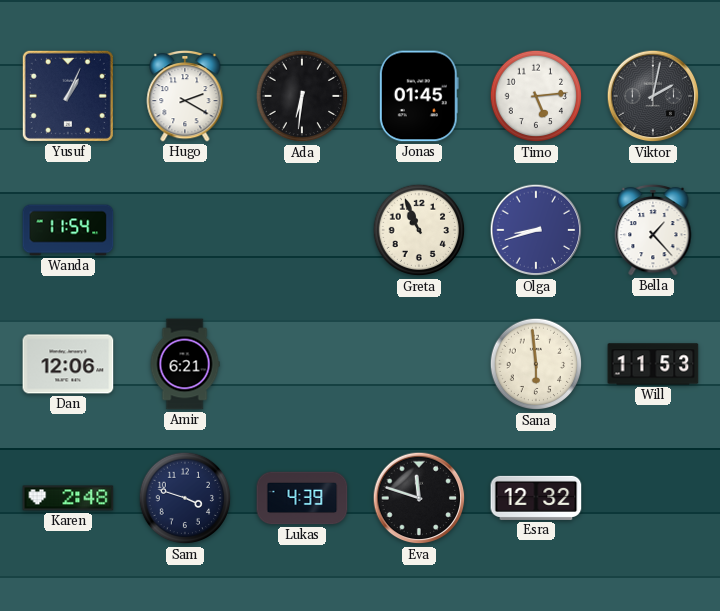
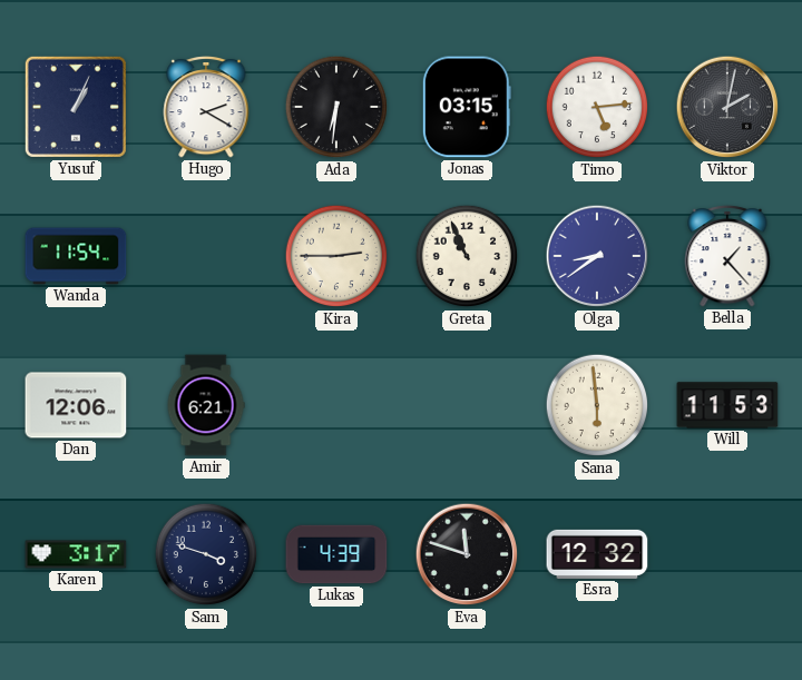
Jonas: 01:45 -> 03:15
Kira: none -> 2:45
Olga: 8:42 -> 8:39
Karen: 2:48 -> 3:17
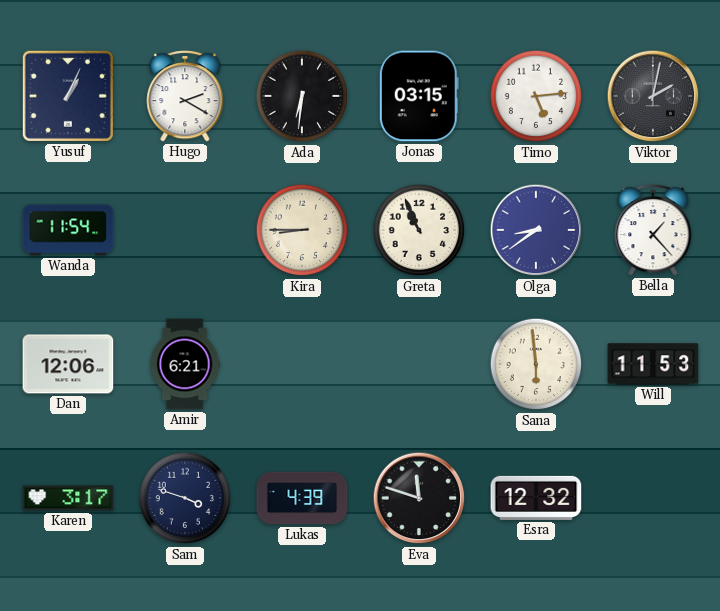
Kira: 2:45 -> 8:45
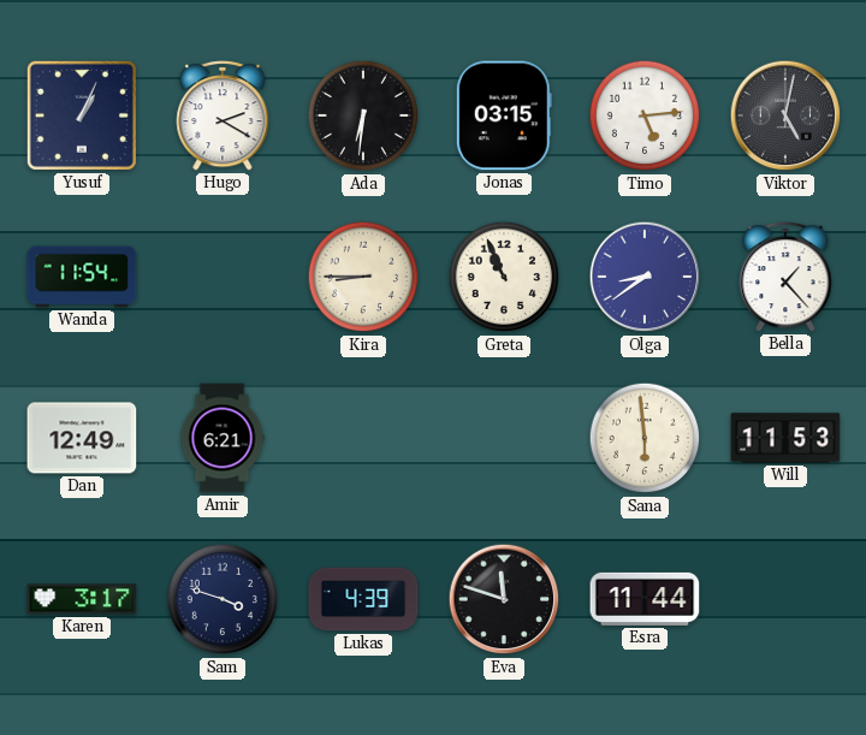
Viktor: 2:02 -> 5:02
Dan: 12:06 -> 12:49
Esra: 12:32 -> 11:44
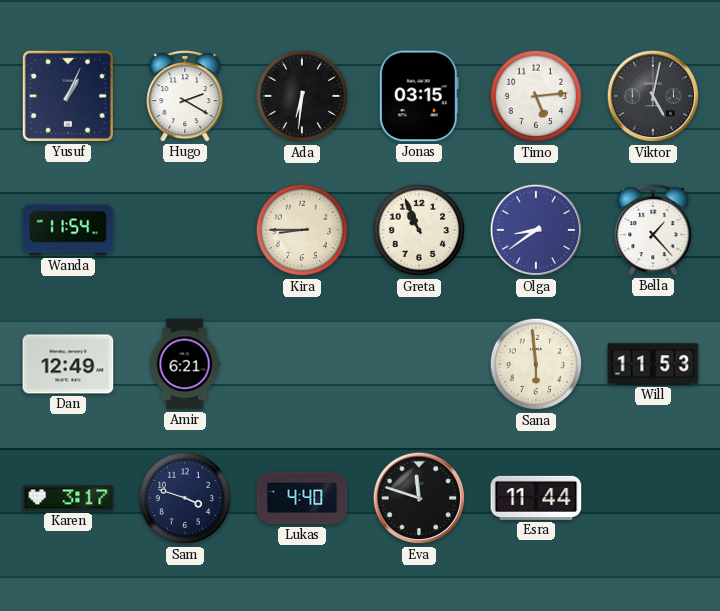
Lukas: 4:39 -> 4:40
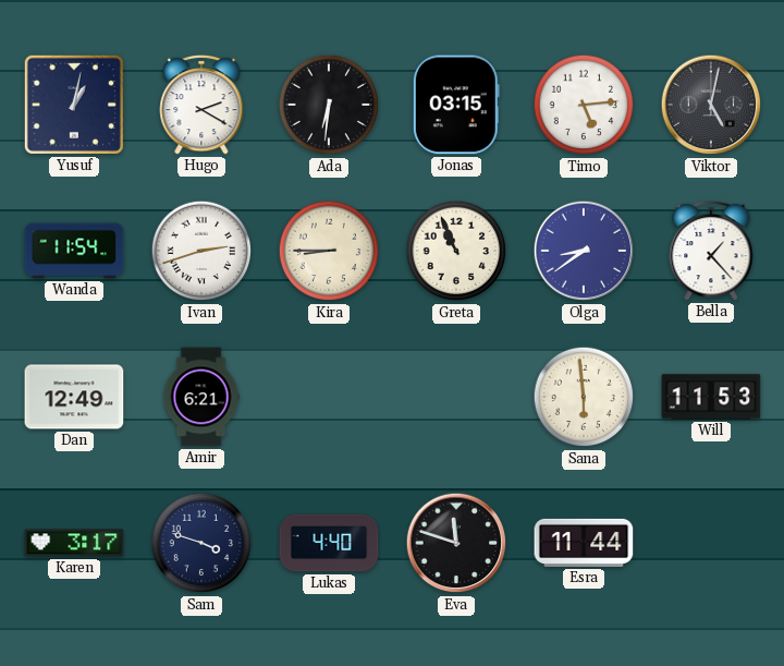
Yusuf: 1:04 -> 1:02
Ivan: none -> 2:42
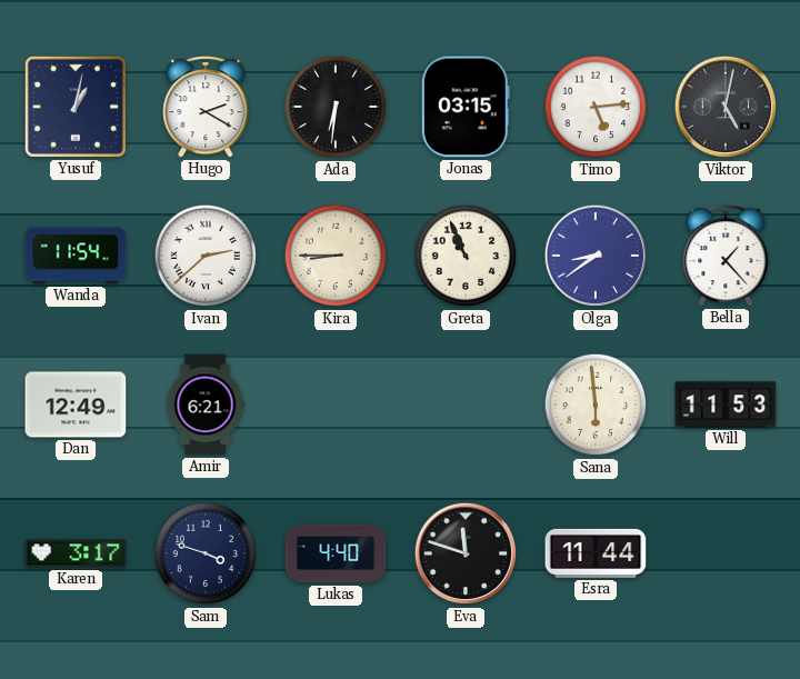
Ivan: 2:42 -> 2:38
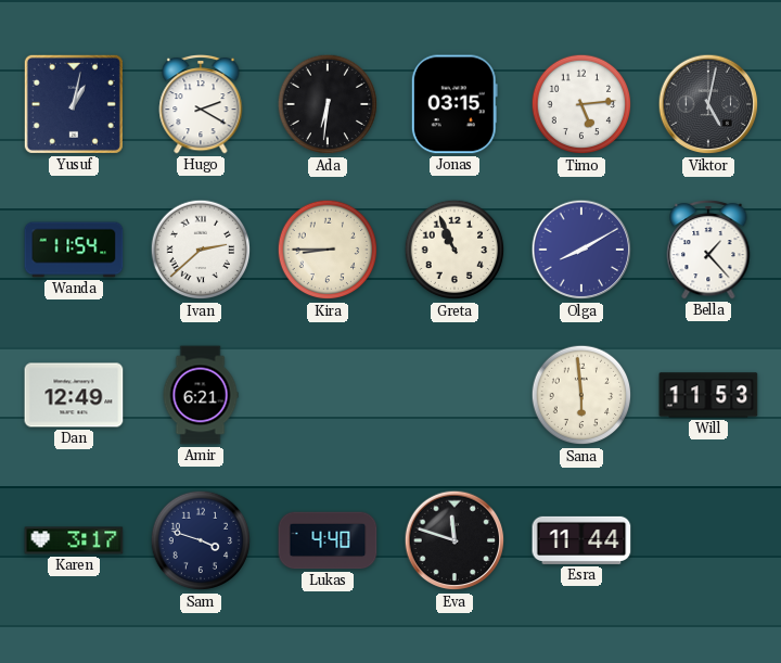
Olga: 8:39 -> 8:10
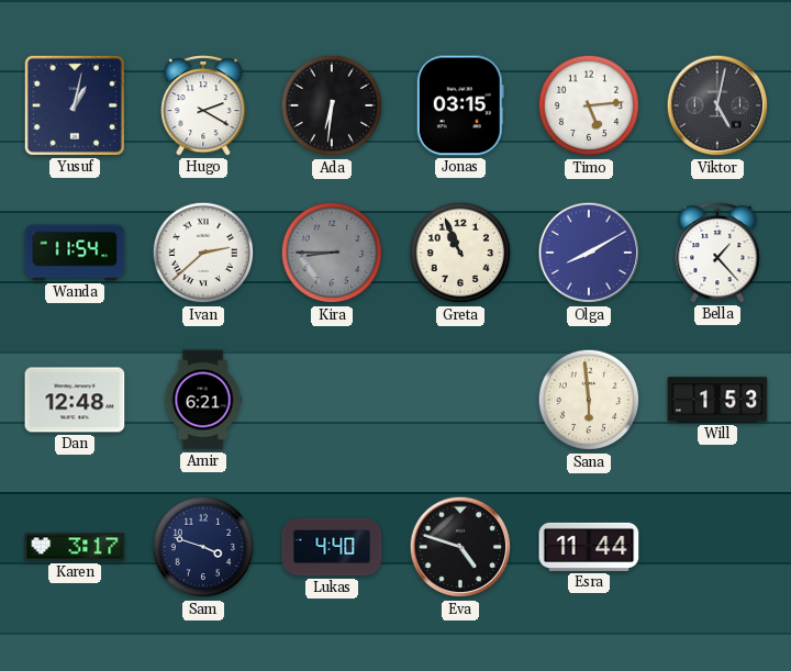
Kira dial: cream -> grey
Dan: 12:49 -> 12:48
Will: 11:53 -> 1:53
Eva: 11:48 -> 4:48
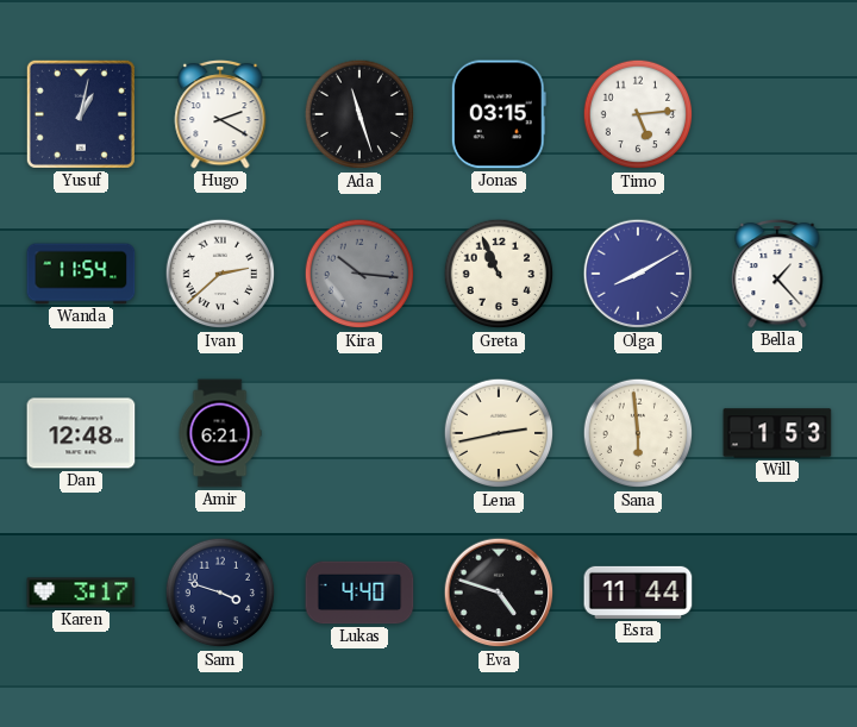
Ada: 6:31 -> 11:27
Viktor: 5:02 -> none
Kira: 8:45 -> 10:16
Lena: none -> 2:43
